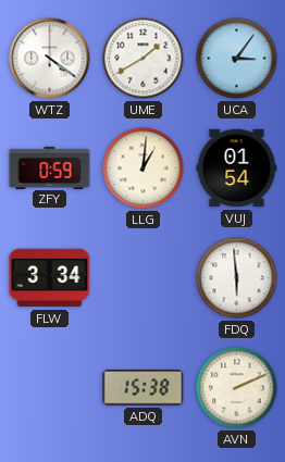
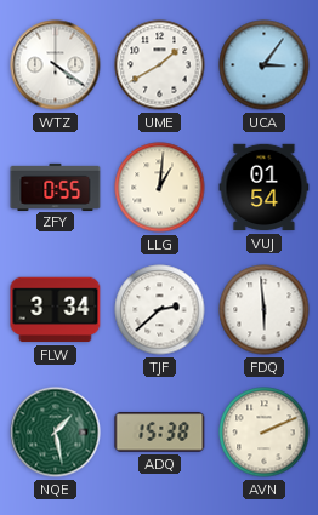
ZFY: 0:59 -> 0:55
TJF: none -> 2:38
NQE: none -> 1:28
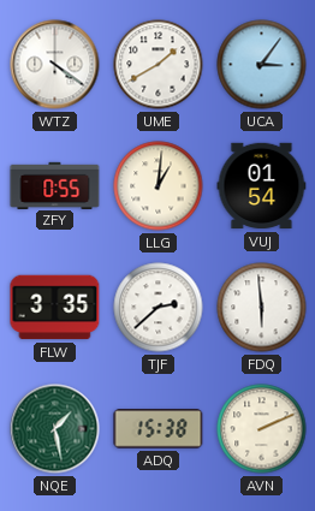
FLW: 3:34 -> 3:35
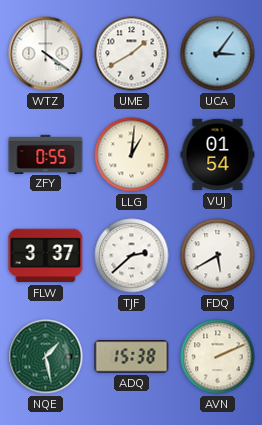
FLW: 3:35 -> 3:37
FDQ: 5:59 -> 5:40
